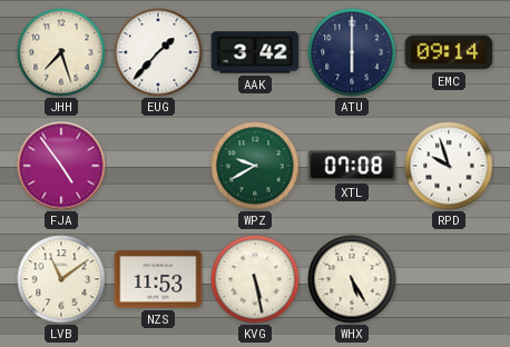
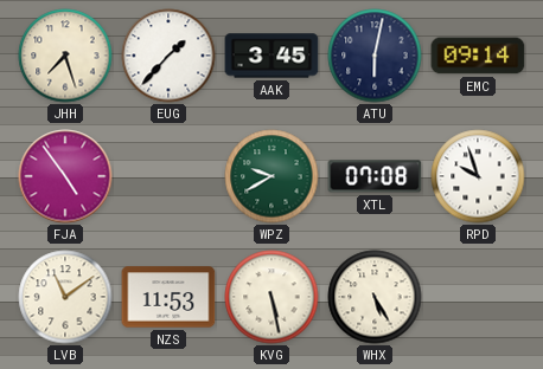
AAK: 3:42 -> 3:45
ATU: 6:00 -> 6:02
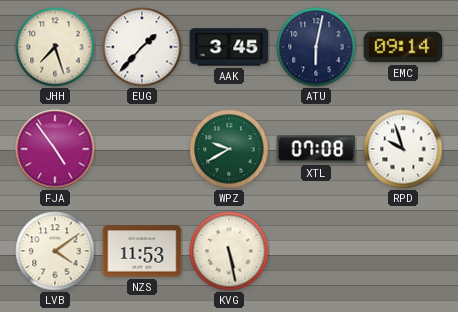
LVB: 11:09 -> 4:09
WHX: 5:25 -> none
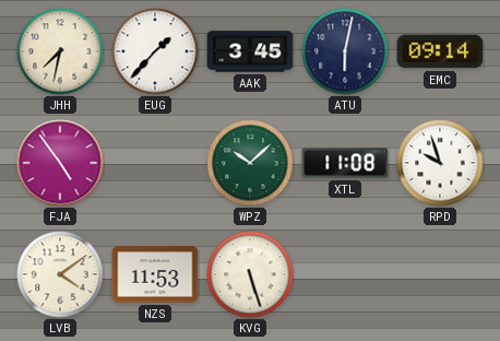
JHH: 7:27 -> 7:32
WPZ: 9:40 -> 10:08
XTL: 07:08 -> 11:08
KVG: 5:28 -> 5:27
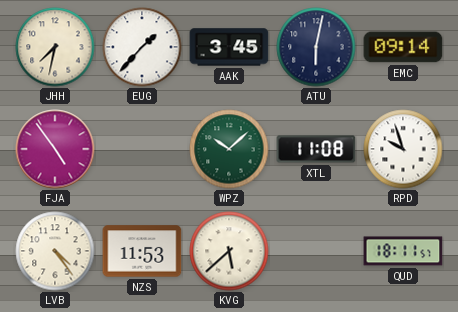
LVB: 4:09 -> 4:24
KVG: 5:27 -> 5:38
QUD: none -> 18:11
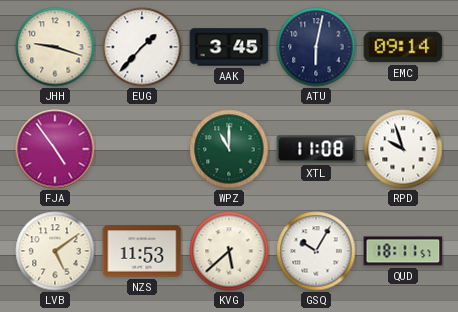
JHH: 7:32 -> 9:18
WPZ: 10:08 -> 11:00
LVB: 4:24 -> 5:09
GSQ: none -> 10:05
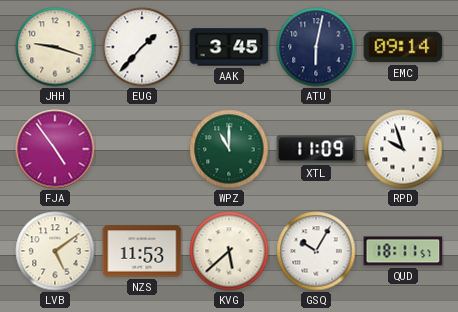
XTL: 11:08 -> 11:09
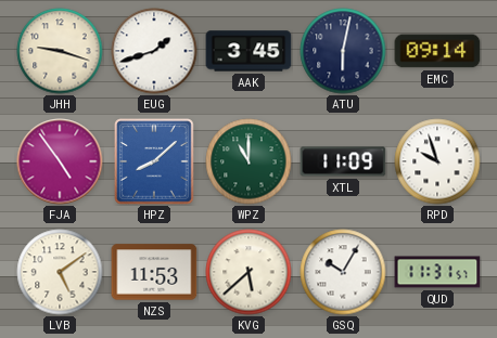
EUG: 1:37 -> 1:42
HPZ: none -> 8:08
QUD: 18:11 -> 11:31
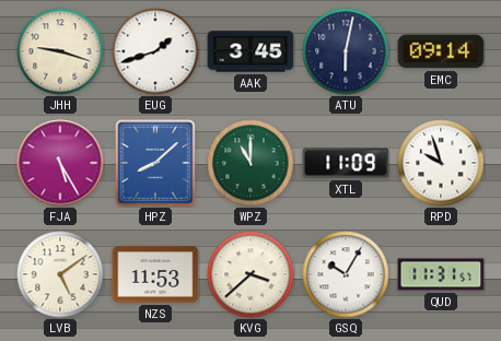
FJA: 4:54 -> 5:25
KVG: 5:38 -> 3:38
